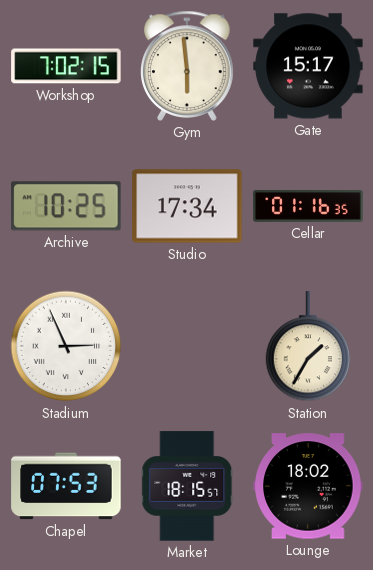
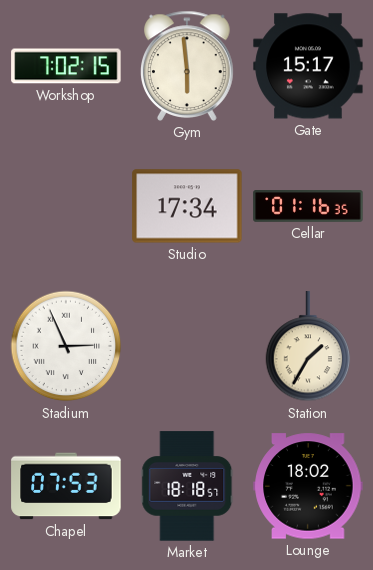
Archive: 10:25 -> none
Market: 18:15 -> 18:18
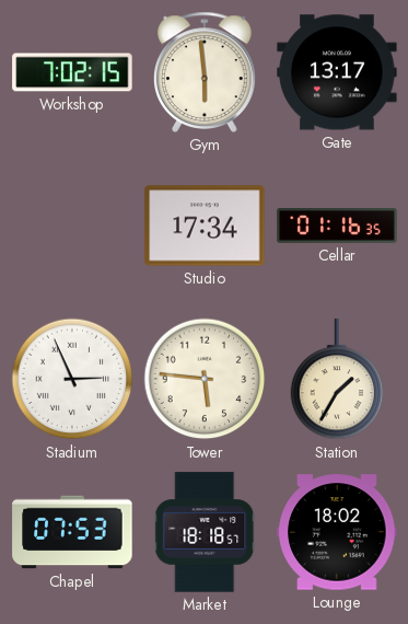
Gate: 15:17 -> 13:17
Tower: none -> 5:46
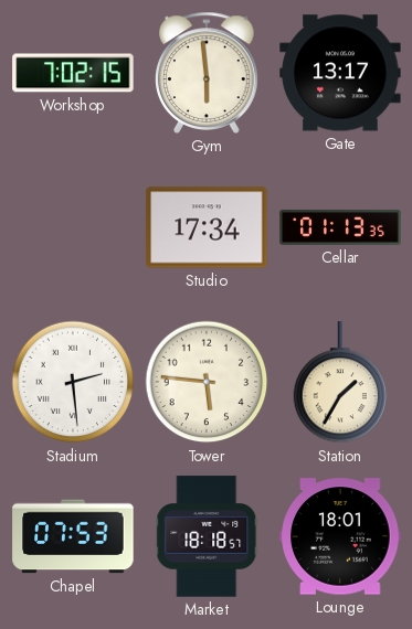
Cellar: 01:16 -> 01:13
Stadium: 2:56 -> 2:29
Lounge: 18:02 -> 18:01
